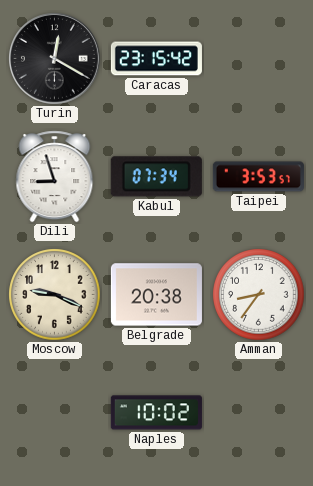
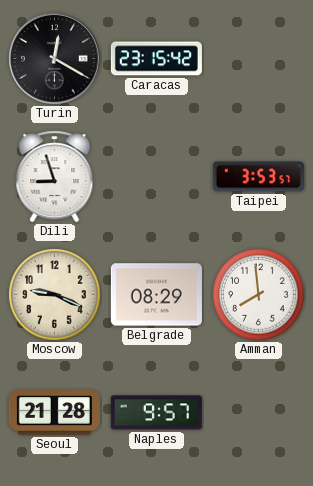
Kabul: 07:34 -> none
Belgrade: 20:38 -> 08:29
Amman: 8:36 -> 7:59
Seoul: none -> 21:28
Naples: 10:02 -> 9:57
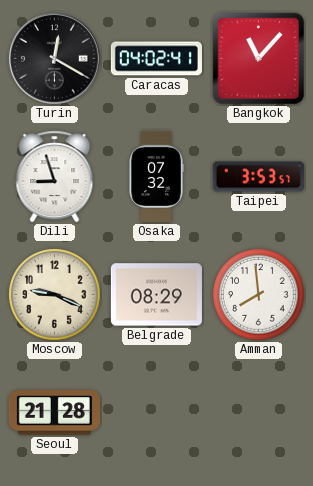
Caracas: 23:15 -> 04:02
Bangkok: none -> 11:07
Osaka: none -> 07:32
Naples: 9:57 -> none
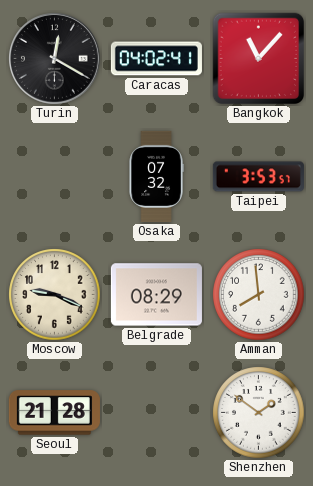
Dili: 8:57 -> none
Shenzhen: none -> 1:51
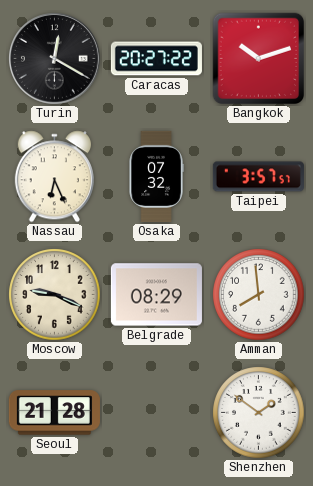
Caracas: 04:02 -> 20:27
Bangkok: 11:07 -> 10:12
Nassau: none -> 6:26
Taipei: 3:53 -> 3:57
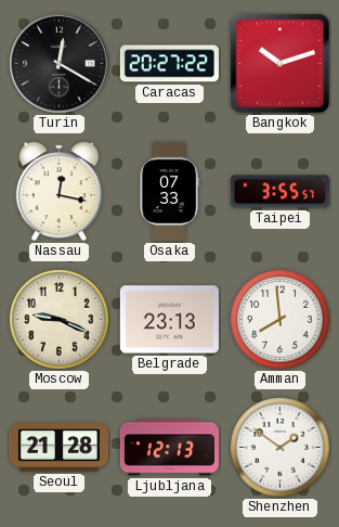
Nassau: 6:26 -> 12:17
Osaka: 07:32 -> 07:33
Taipei: 3:57 -> 3:55
Belgrade: 08:29 -> 23:13
Ljubljana: none -> 12:13
